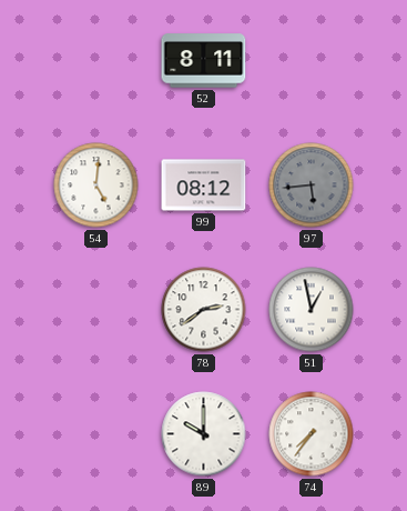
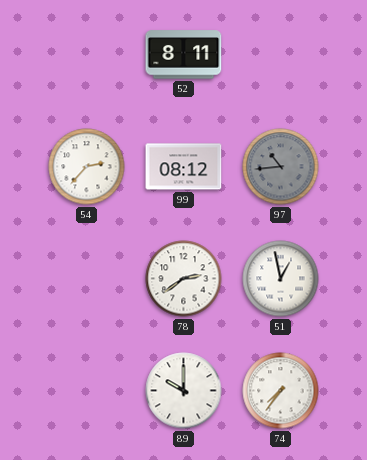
54: 5:01 -> 2:37
97: 5:44 -> 10:44
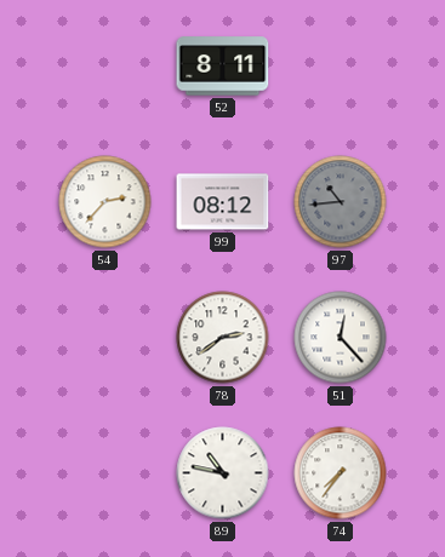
51: 12:58 -> 12:23
89: 10:00 -> 10:47
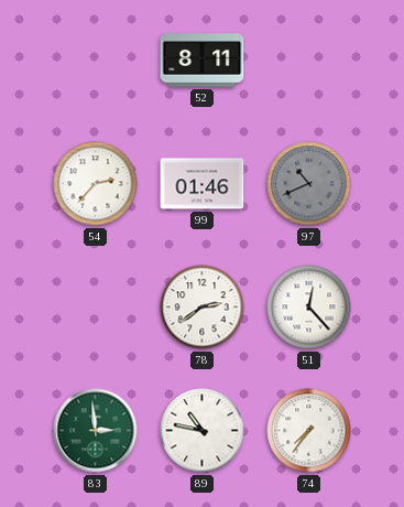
99: 08:12 -> 01:46
97: 10:44 -> 10:41
83: none -> 2:59
